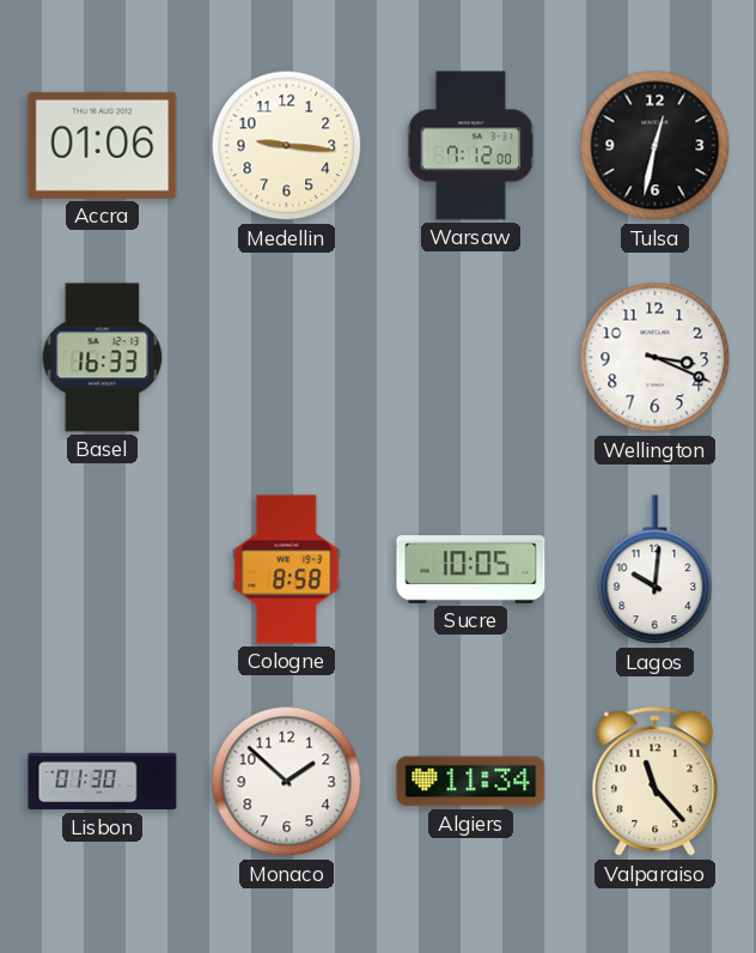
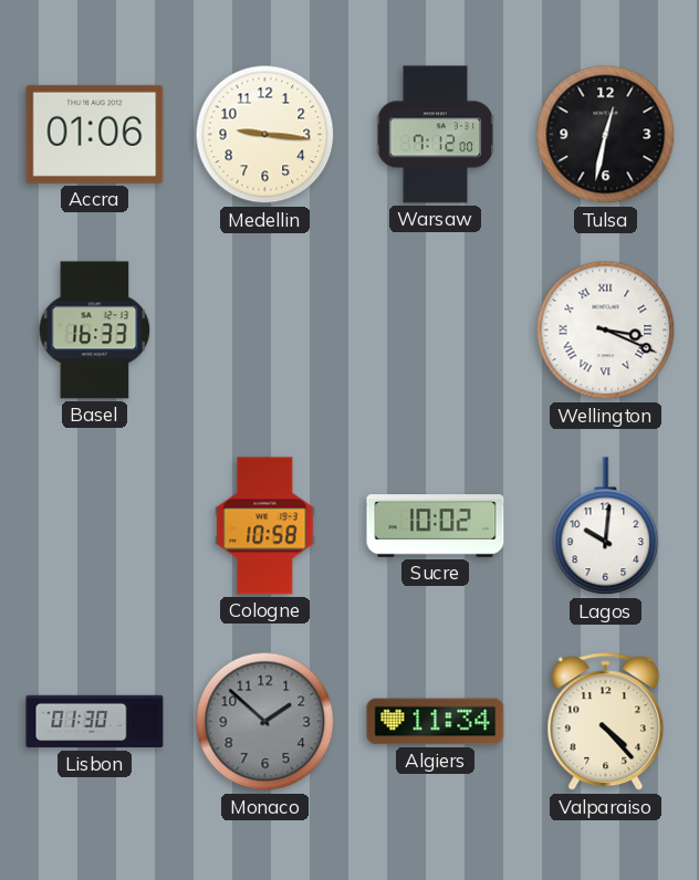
Wellington numerals: Arabic -> Roman
Cologne: 8:58 -> 10:58
Sucre: 10:05 -> 10:02
Monaco dial: white -> grey
Valparaiso: 11:23 -> 4:23
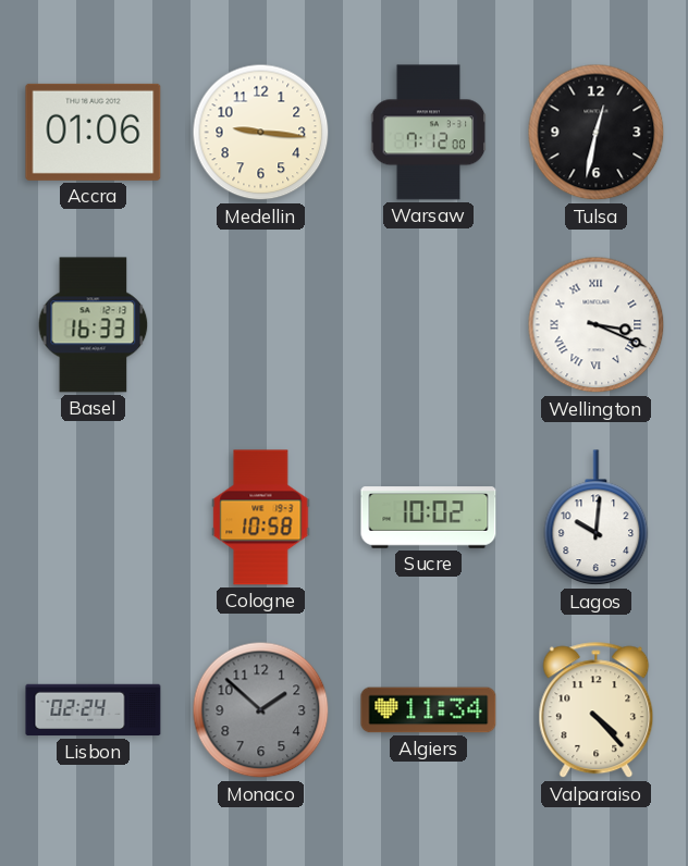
Lisbon: 01:30 -> 02:24
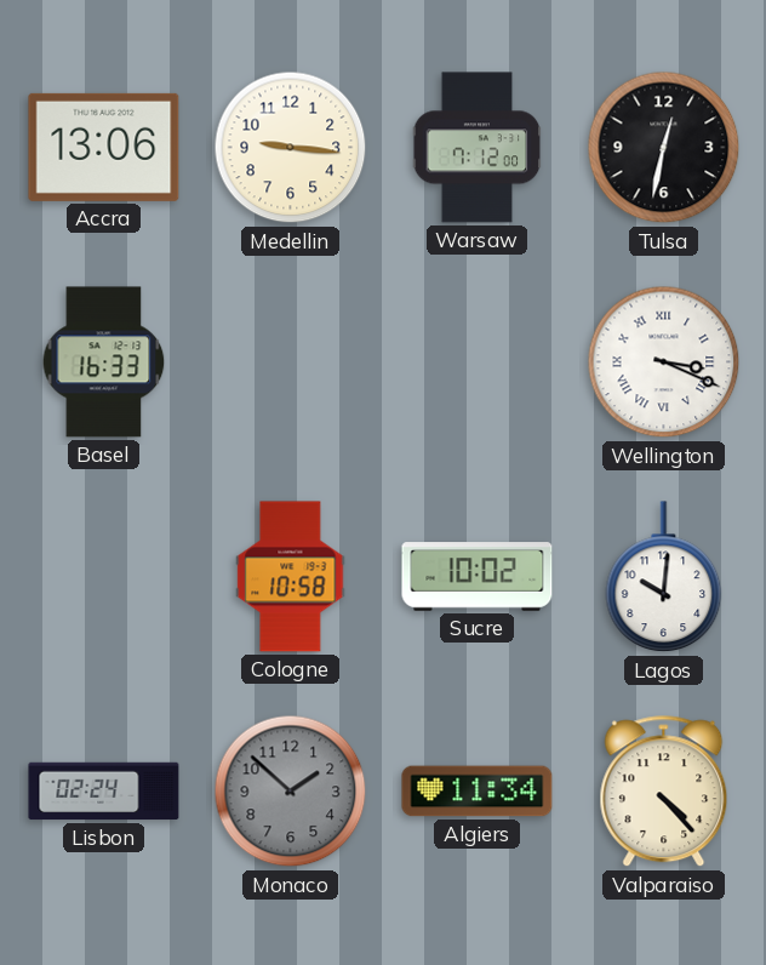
Accra: 01:06 -> 13:06
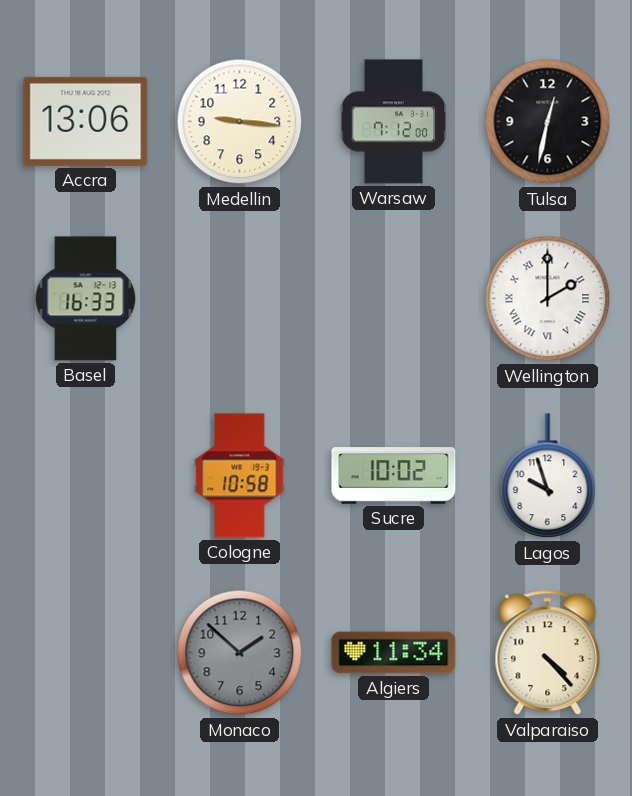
Wellington: 3:19 -> 2:00
Lagos: 10:01 -> 9:57
Lisbon: 02:24 -> none
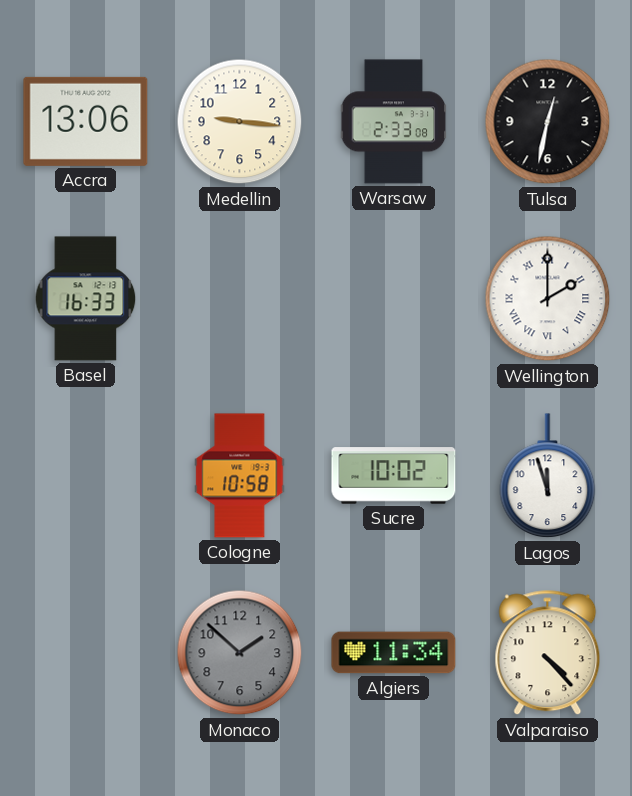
Warsaw: 7:12 -> 2:33
Lagos: 9:57 -> 11:57
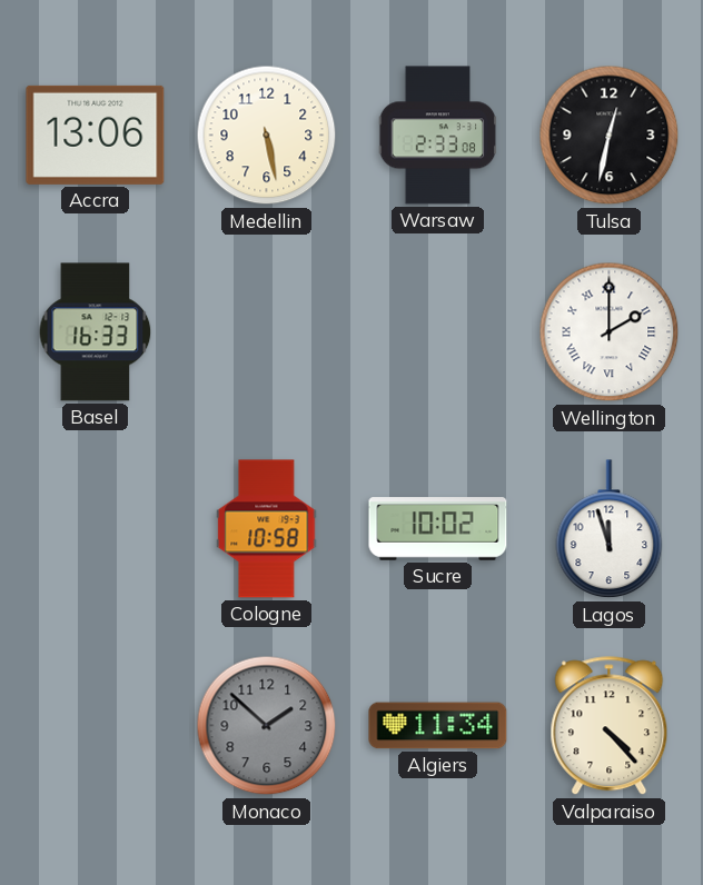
Medellin: 9:16 -> 5:28
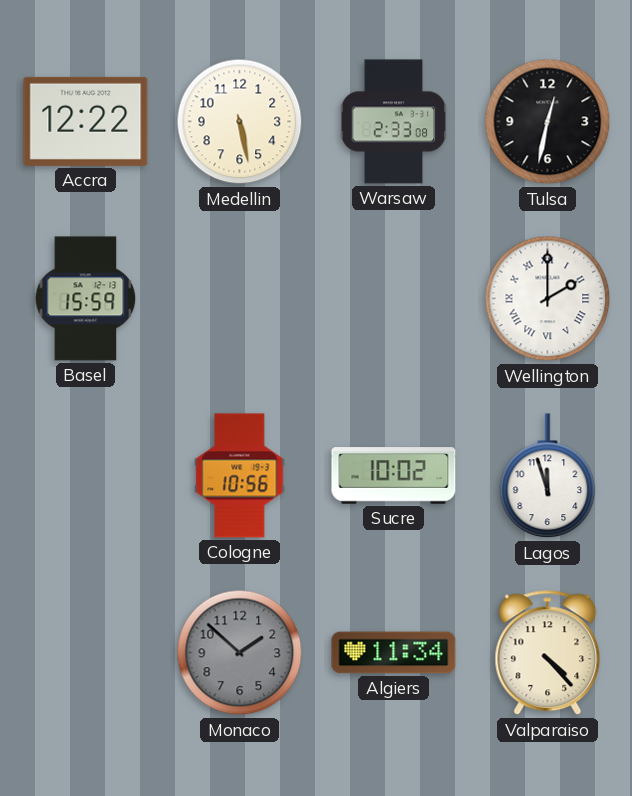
Accra: 13:06 -> 12:22
Basel: 16:33 -> 15:59
Cologne: 10:58 -> 10:56
